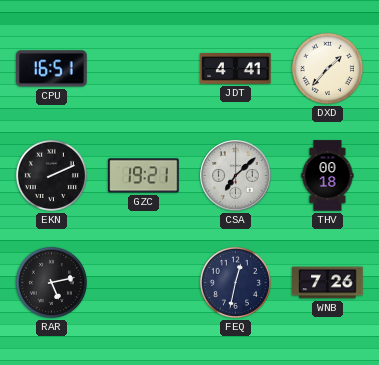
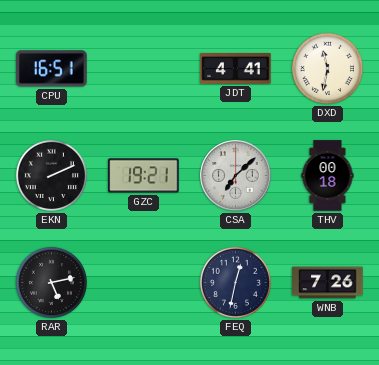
DXD: 1:37 -> 11:32
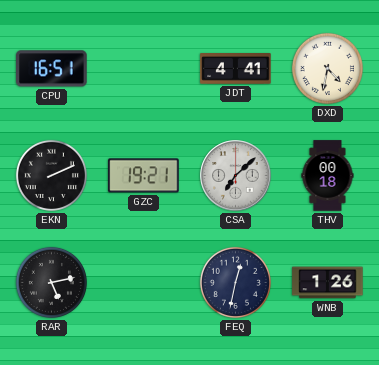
DXD: 11:32 -> 4:32
WNB: 7:26 -> 1:26
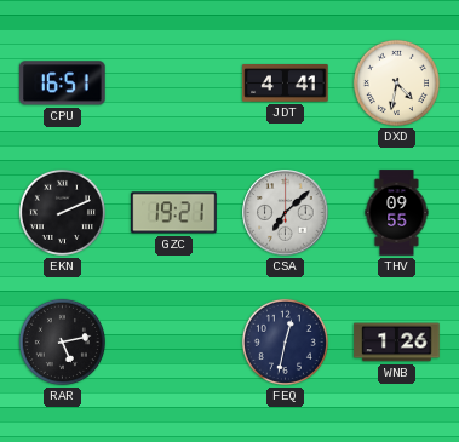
THV: 00:18 -> 09:55
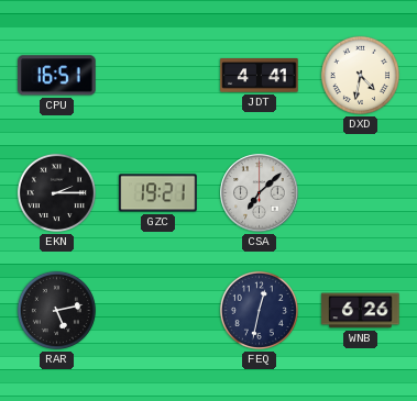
EKN: 2:11 -> 2:15
THV: 09:55 -> none
WNB: 1:26 -> 6:26
